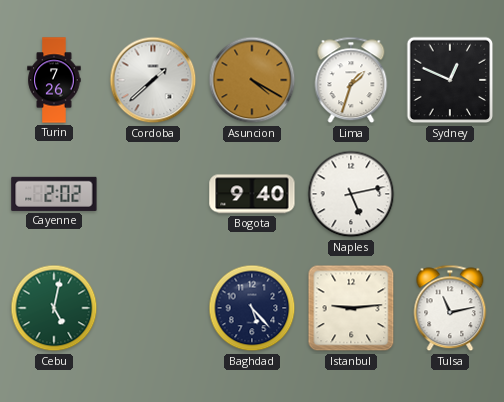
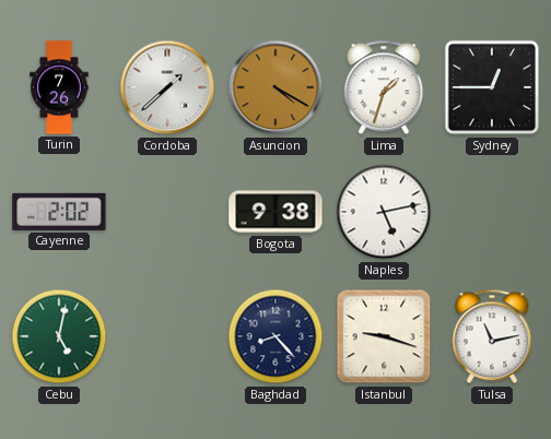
Sydney: 12:49 -> 12:45
Bogota: 9:40 -> 9:38
Baghdad: 5:23 -> 8:23
Istanbul: 9:14 -> 9:18
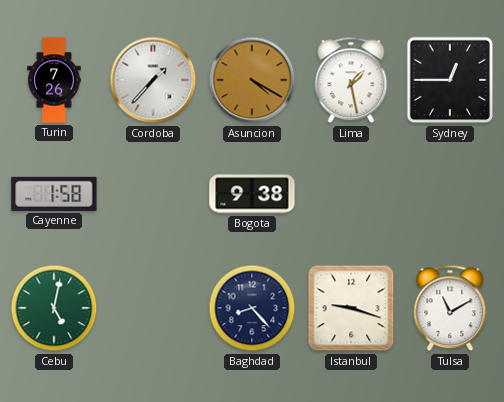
Cordoba: 1:38 -> 1:37
Lima: 1:33 -> 1:28
Cayenne: 2:02 -> 1:58
Naples: 5:13 -> none
Tulsa: 11:13 -> 11:10
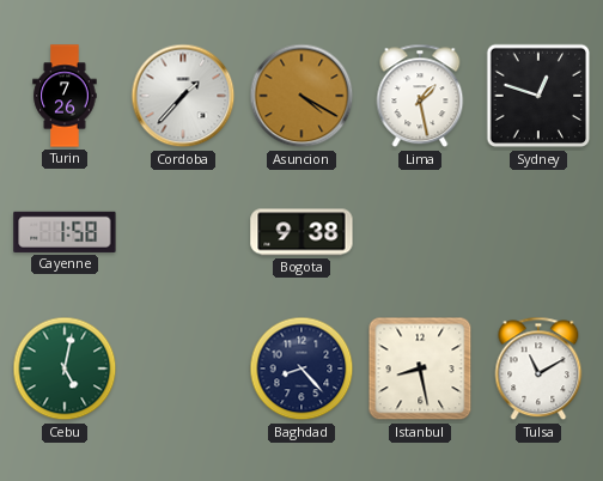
Sydney: 12:45 -> 12:48
Istanbul: 9:18 -> 8:28
